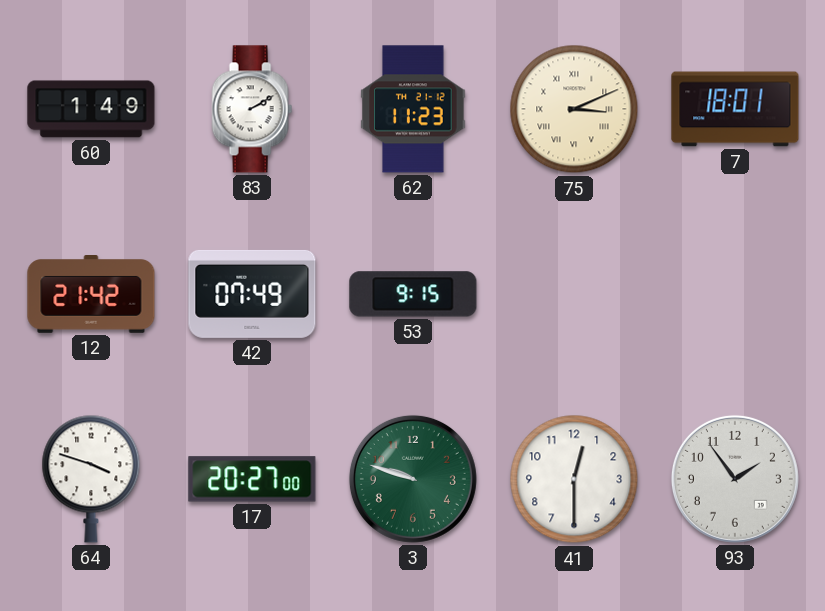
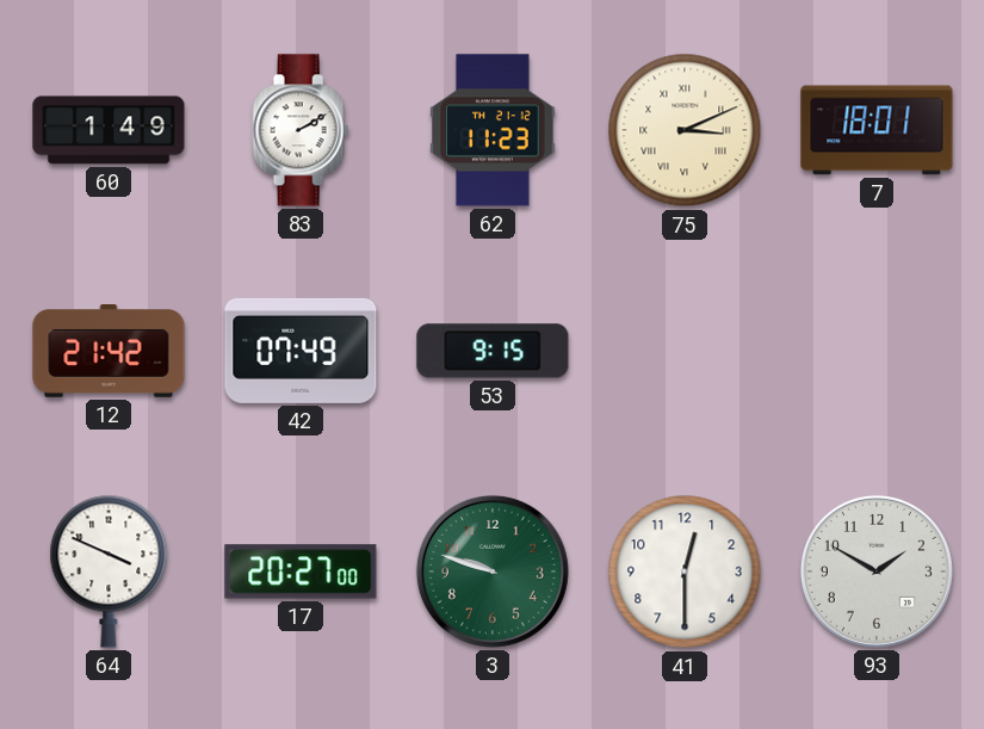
64: 3:48 -> 3:49
93: 1:54 -> 1:50
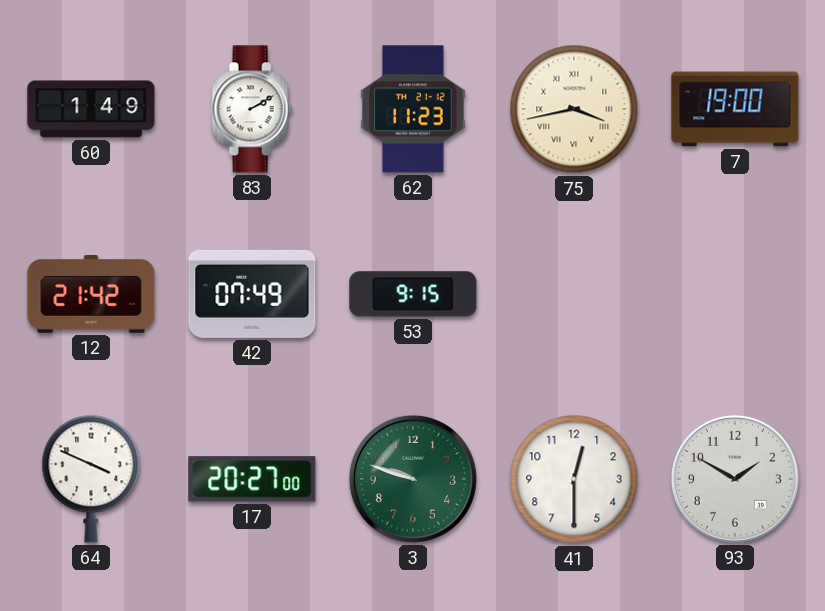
75: 3:11 -> 3:43
7: 18:01 -> 19:00
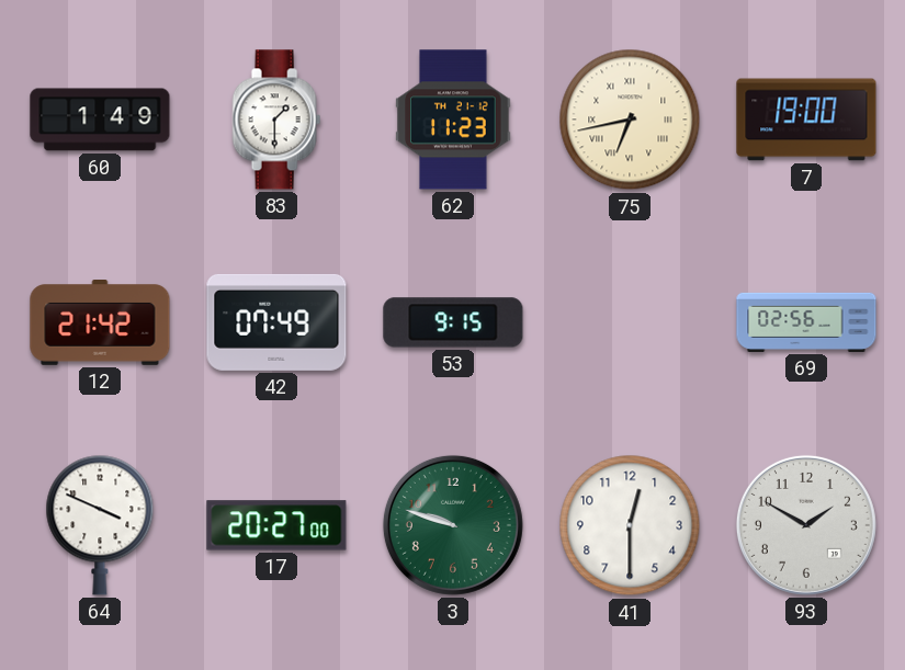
83: 2:10 -> 1:30
75: 3:43 -> 6:43
69: none -> 02:56
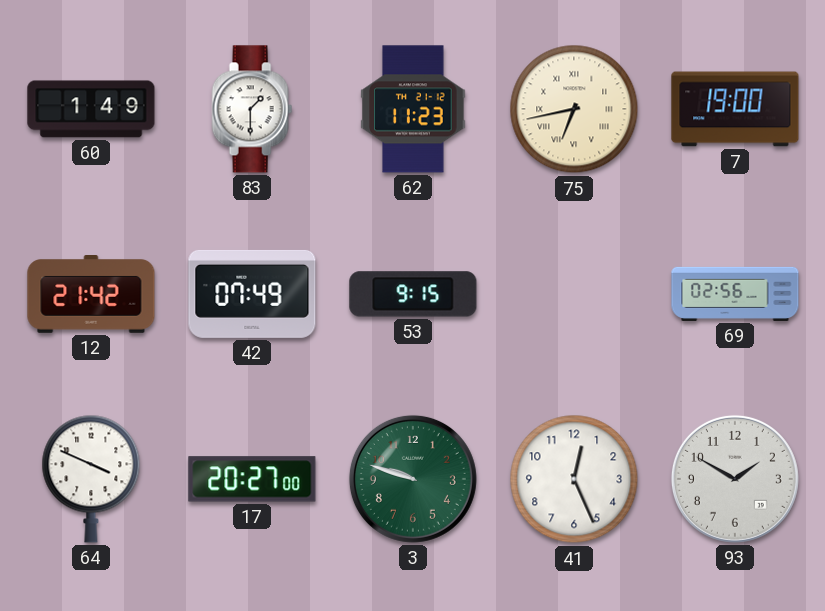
41: 12:30 -> 12:26
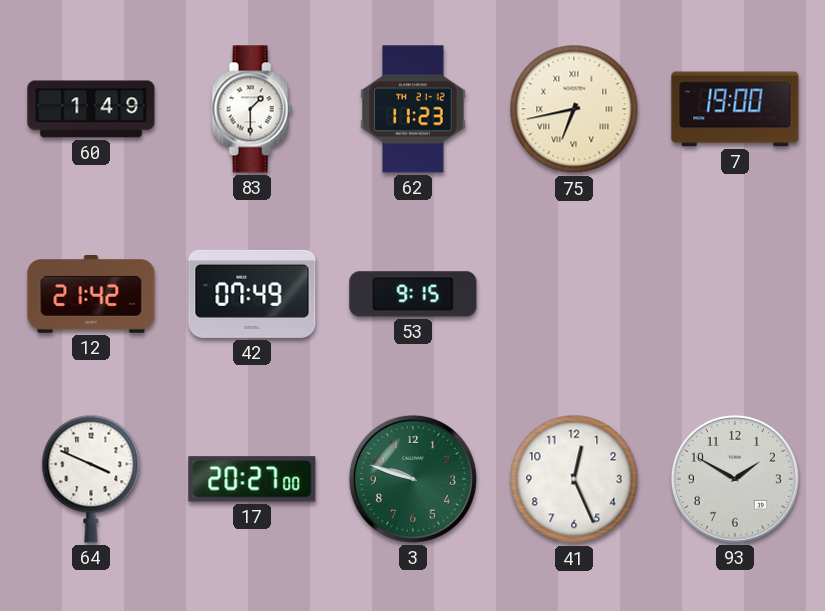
69: 02:56 -> none
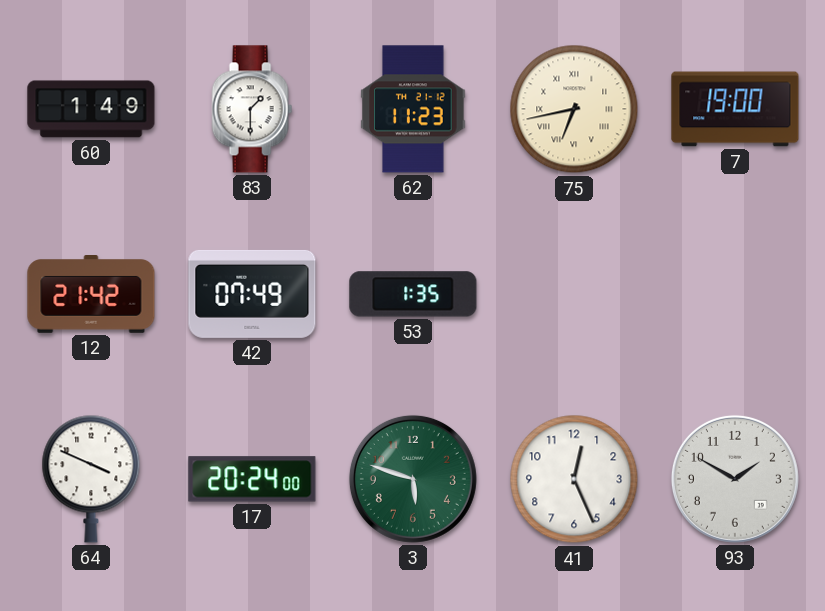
53: 9:15 -> 1:35
17: 20:27 -> 20:24
3: 9:48 -> 5:48
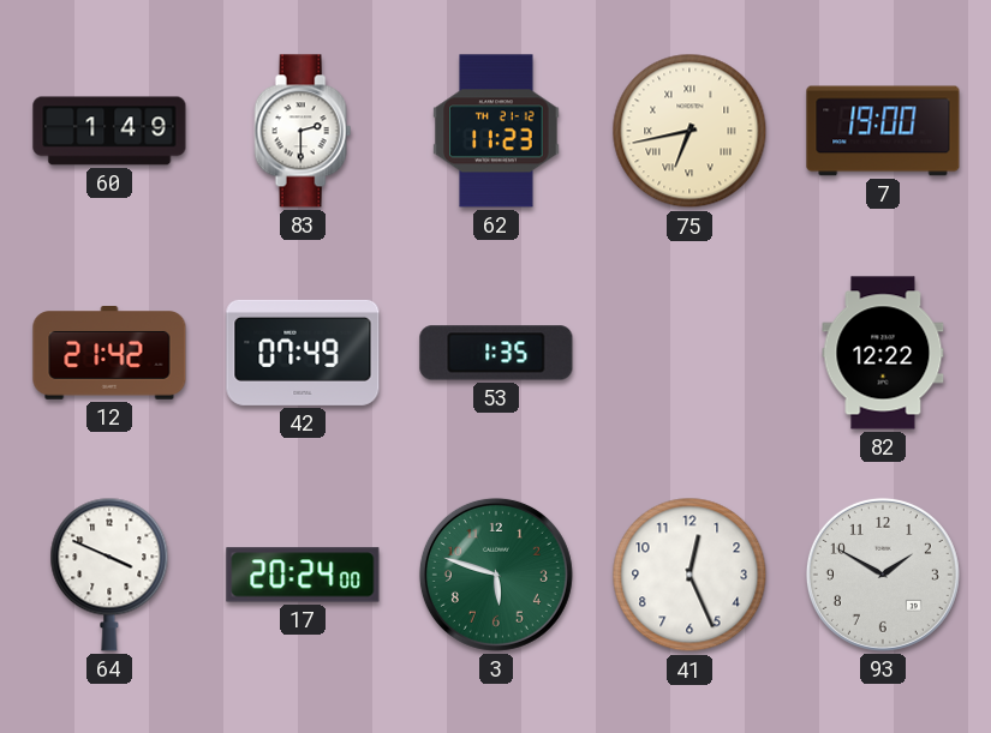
83: 1:30 -> 2:30
82: none -> 12:22
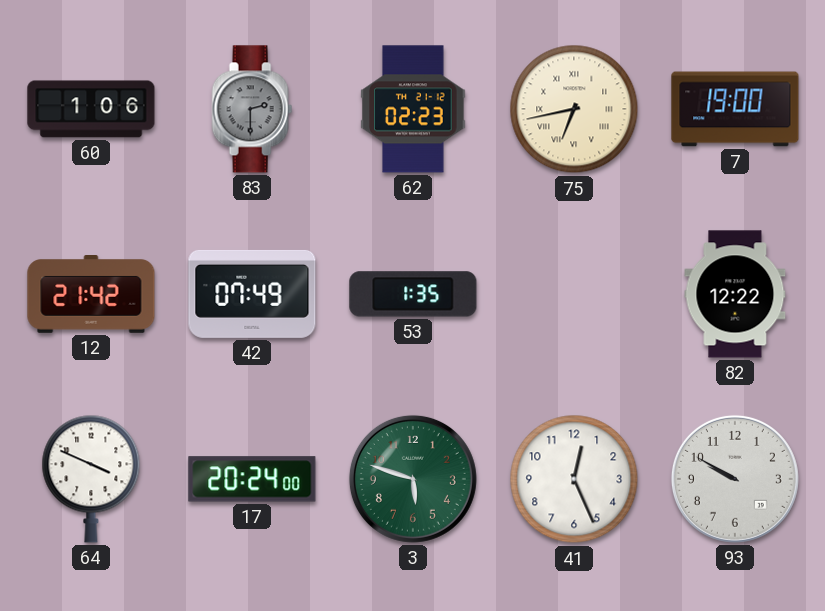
60: 1:49 -> 1:06
83 dial: white -> grey
62: 11:23 -> 02:23
93: 1:50 -> 9:50
